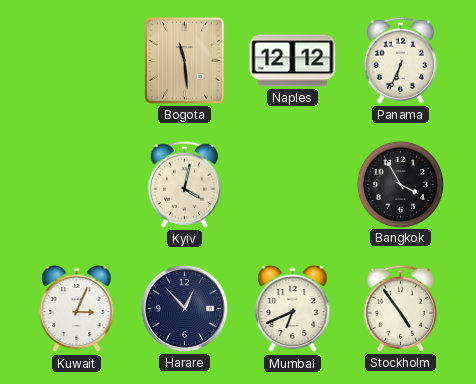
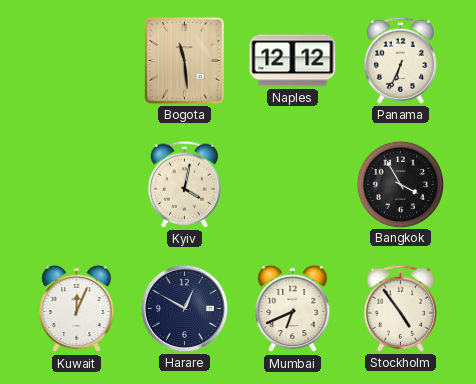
Kuwait: 3:04 -> 12:04
Harare: 12:53 -> 12:50
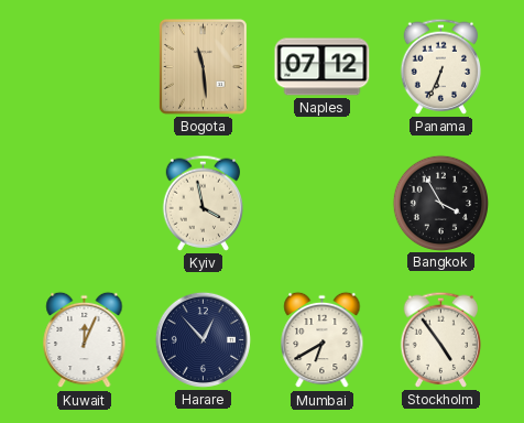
Naples: 12:12 -> 07:12
Kyiv: 4:02 -> 3:58
Harare: 12:50 -> 12:53
Mumbai: 6:41 -> 6:40
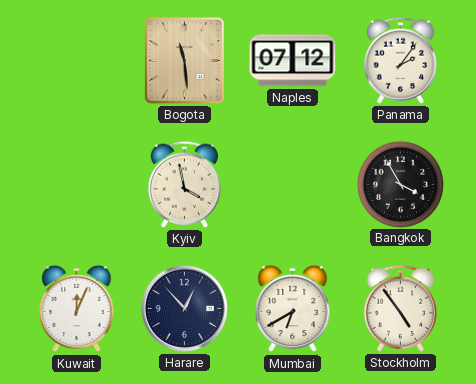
Panama: 6:34 -> 2:06
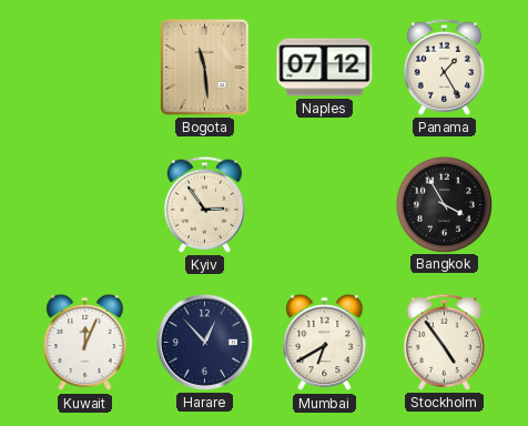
Panama: 2:06 -> 1:25
Kyiv: 3:58 -> 2:54
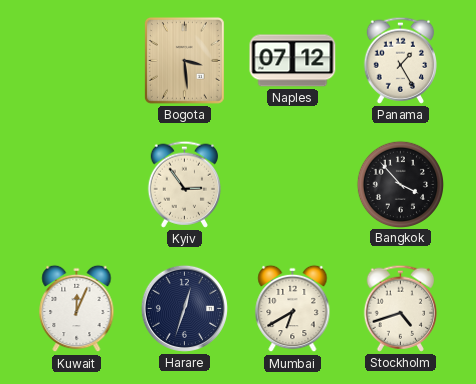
Bogota: 11:29 -> 3:29
Bangkok: 3:55 -> 3:53
Harare: 12:53 -> 12:33
Stockholm: 4:54 -> 4:42
